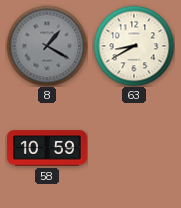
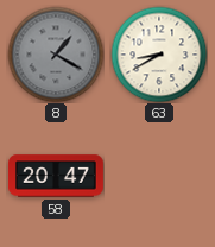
58: 10:59 -> 20:47
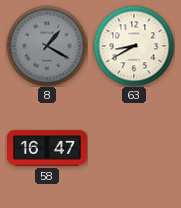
58: 20:47 -> 16:47
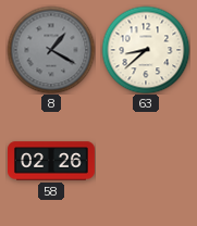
63: 8:40 -> 8:38
58: 16:47 -> 02:26
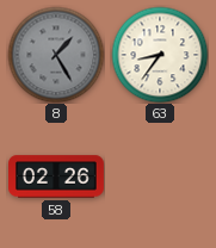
8: 1:20 -> 1:25
63: 8:38 -> 8:36
